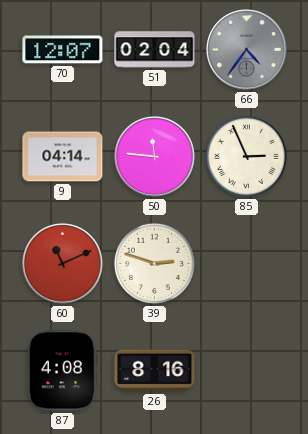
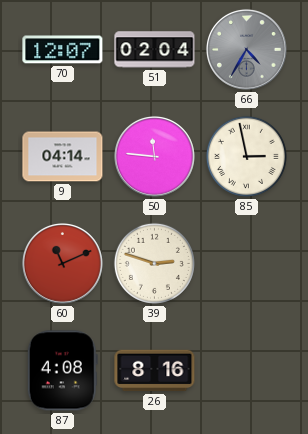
66: 4:36 -> 4:35
85: 2:56 -> 2:58
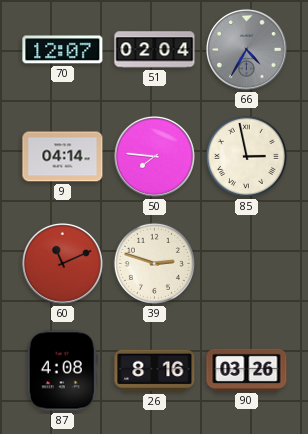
50: 11:46 -> 7:46
90: none -> 03:26
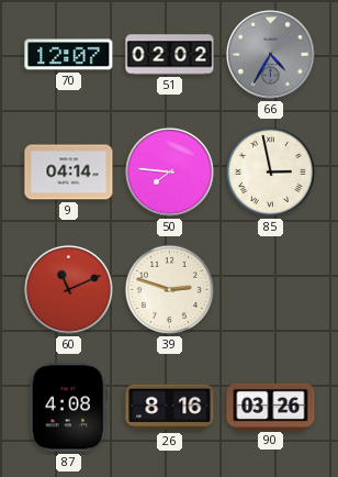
51: 02:04 -> 02:02
